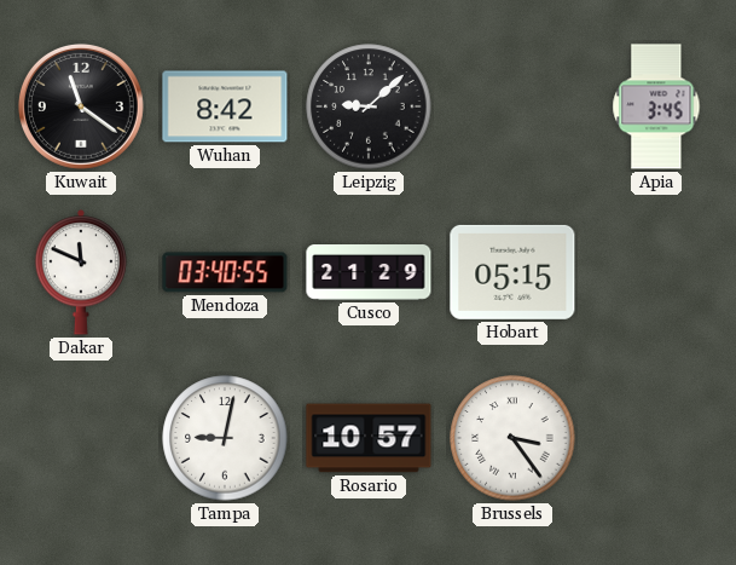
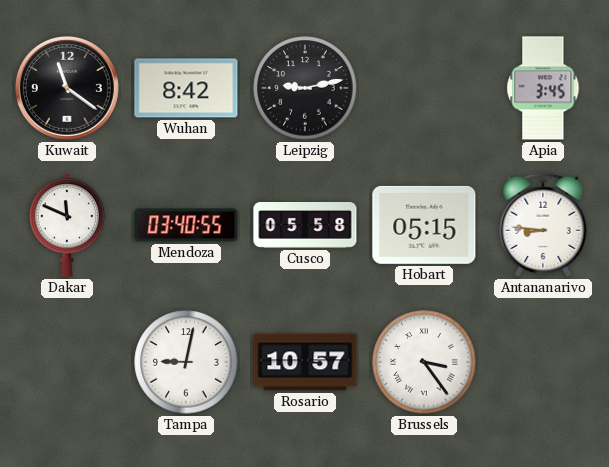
Leipzig: 9:08 -> 9:13
Cusco: 21:29 -> 05:58
Antananarivo: none -> 8:46
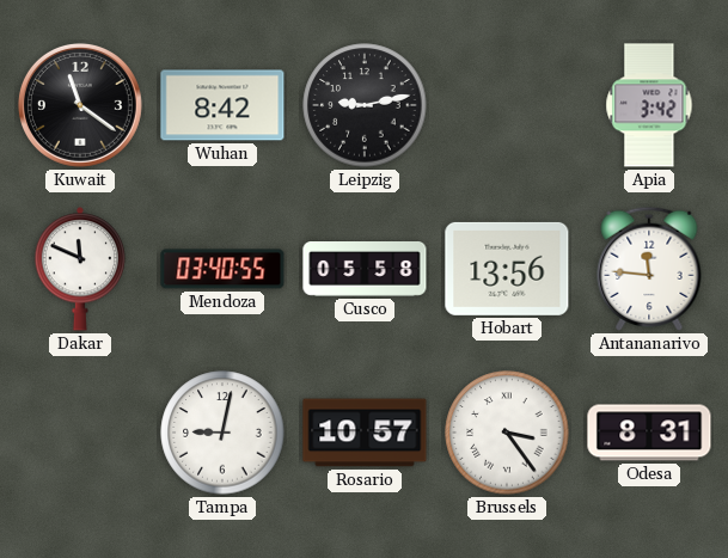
Apia: 3:45 -> 3:42
Hobart: 05:15 -> 13:56
Antananarivo: 8:46 -> 11:46
Odesa: none -> 8:31
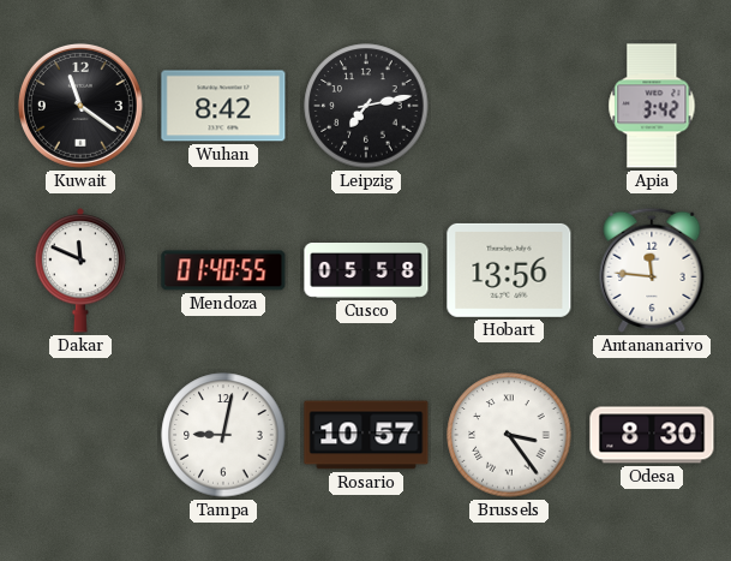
Leipzig: 9:13 -> 7:13
Mendoza: 03:40 -> 01:40
Odesa: 8:31 -> 8:30
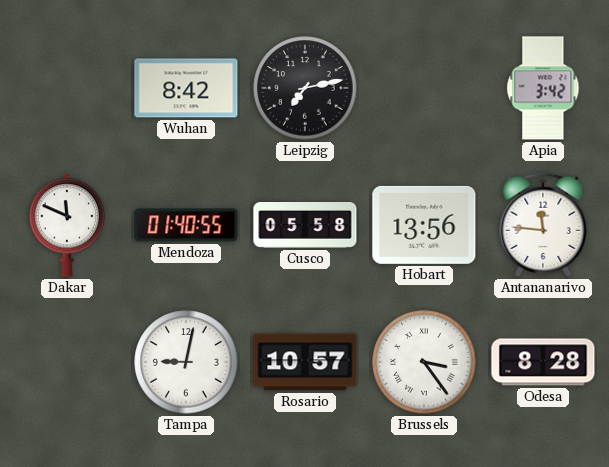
Kuwait: 11:21 -> none
Odesa: 8:30 -> 8:28
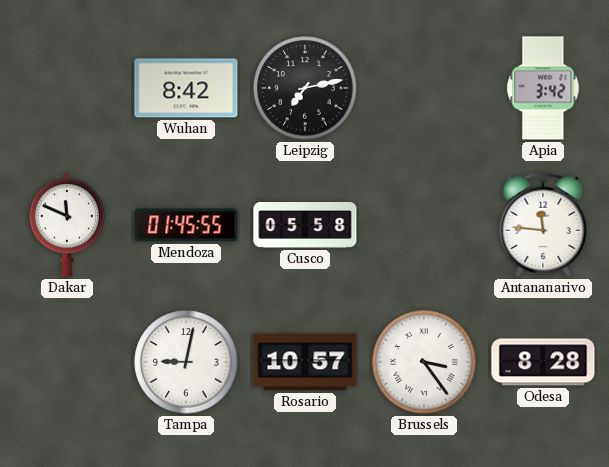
Mendoza: 01:40 -> 01:45
Hobart: 13:56 -> none
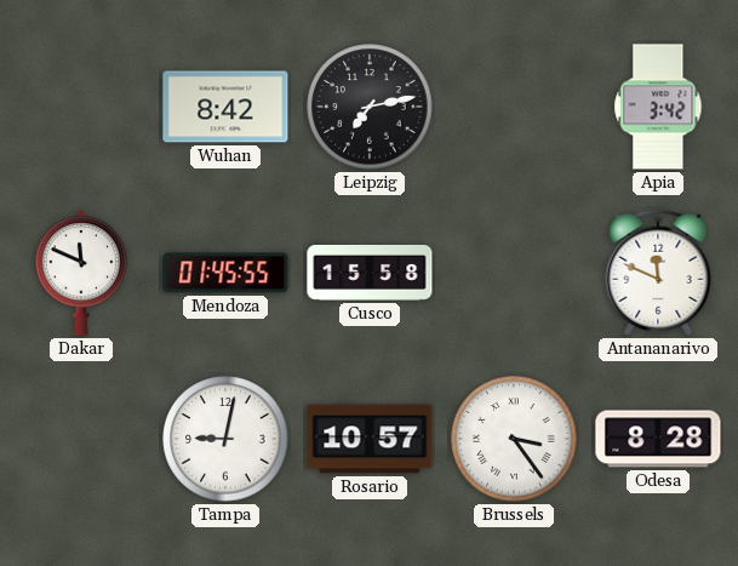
Cusco: 05:58 -> 15:58
Antananarivo: 11:46 -> 11:49
